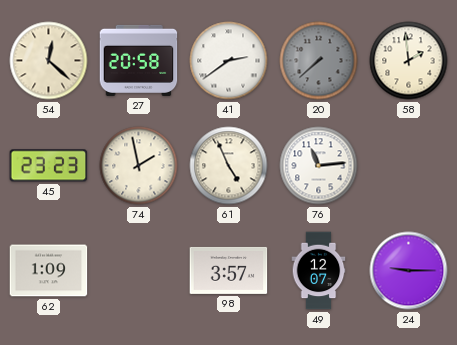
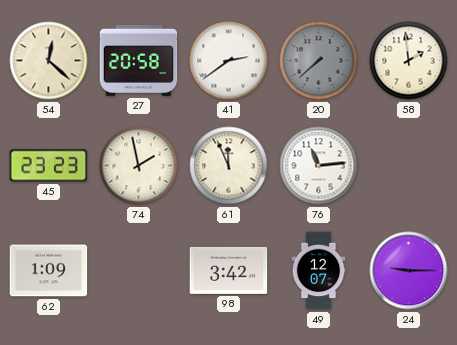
61: 4:56 -> 11:56
98: 3:57 -> 3:42
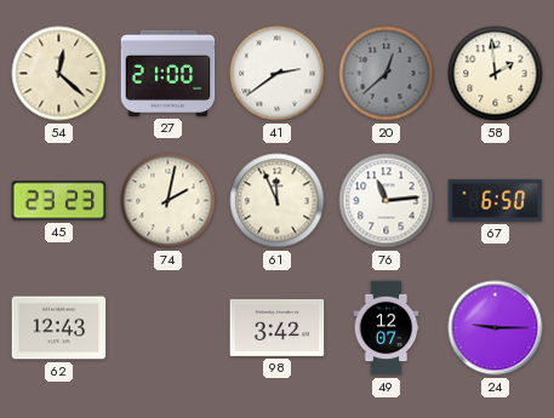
27: 20:58 -> 21:00
20: 7:38 -> 12:38
74: 1:58 -> 2:02
67: none -> 6:50
62: 1:09 -> 12:43
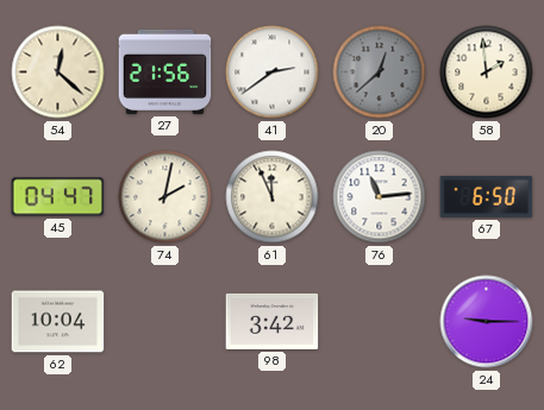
27: 21:00 -> 21:56
45: 23:23 -> 04:47
62: 12:43 -> 10:04
49: 12:07 -> none
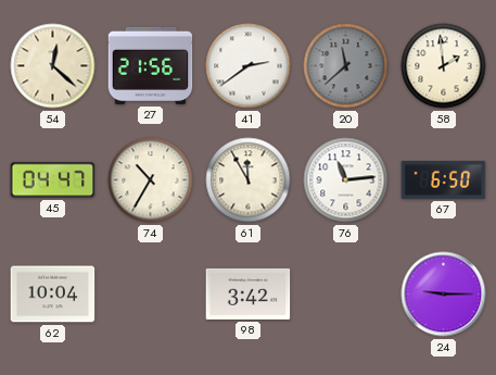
20: 12:38 -> 11:38
74: 2:02 -> 10:35
61: 11:56 -> 11:55
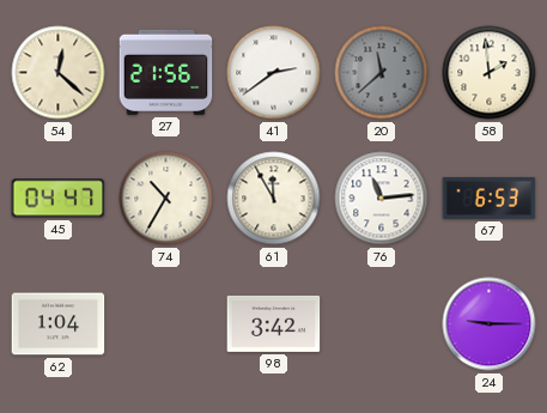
67: 6:50 -> 6:53
62: 10:04 -> 1:04
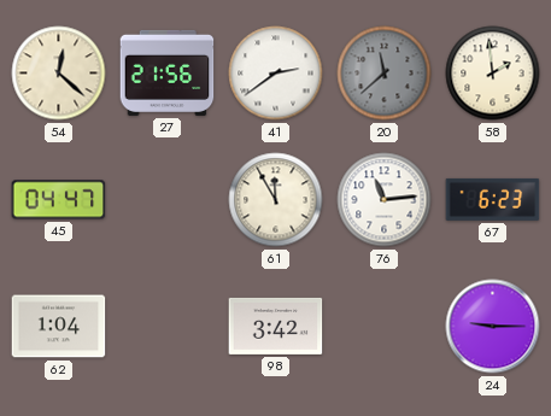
74: 10:35 -> none
67: 6:53 -> 6:23
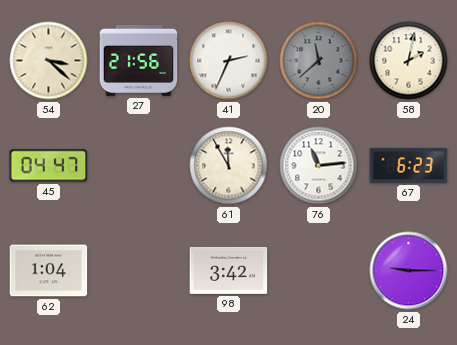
54: 12:22 -> 3:22
41: 2:39 -> 2:34
58: 1:59 -> 2:02
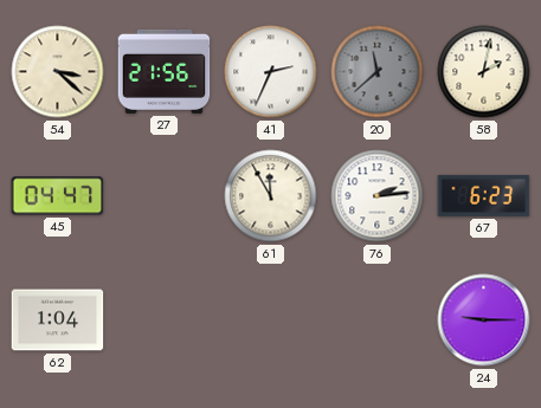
76: 11:14 -> 2:14
98: 3:42 -> none
